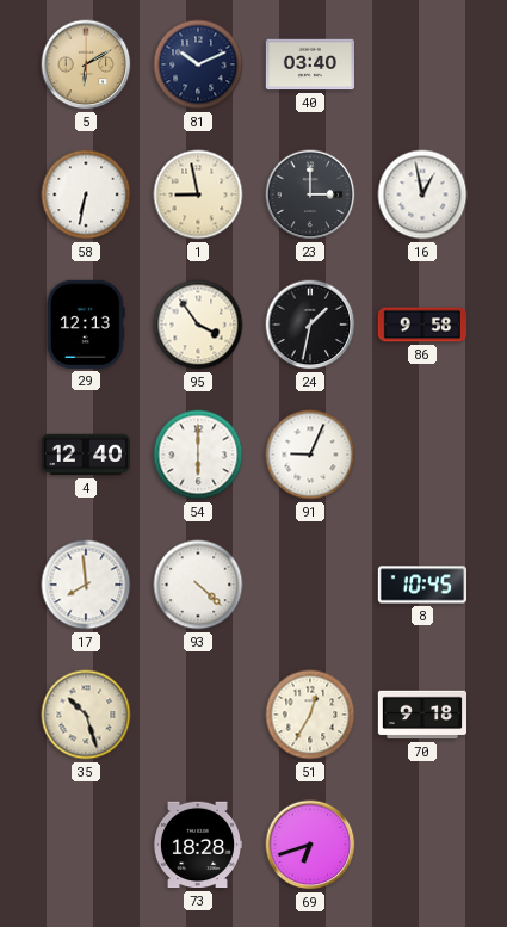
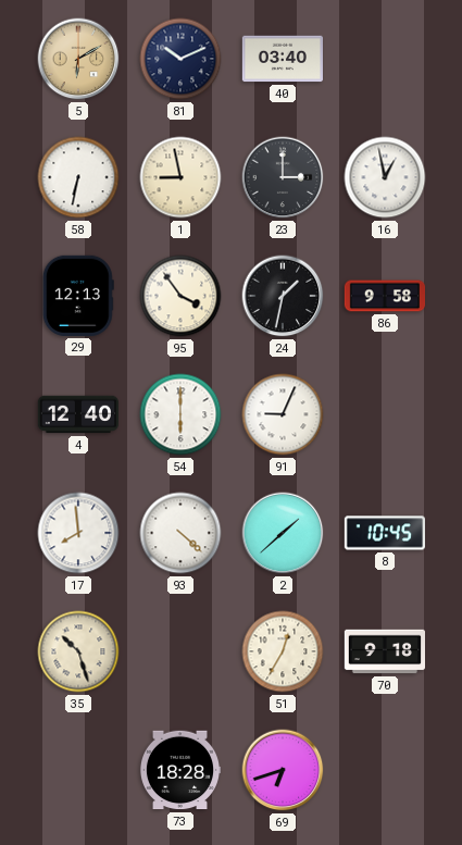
2: none -> 1:38
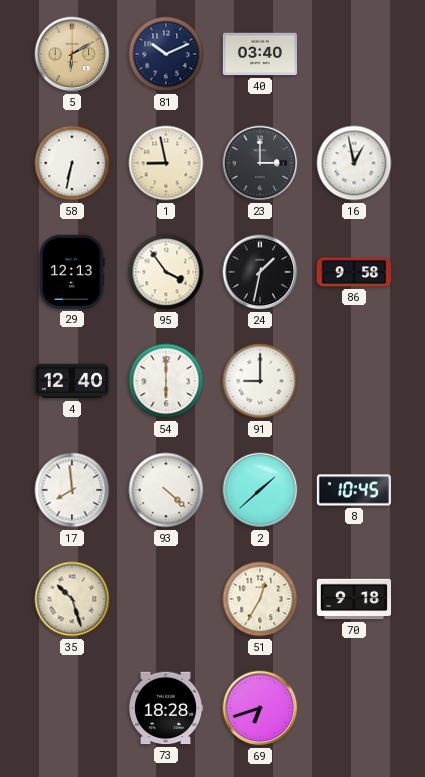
91: 9:04 -> 9:00
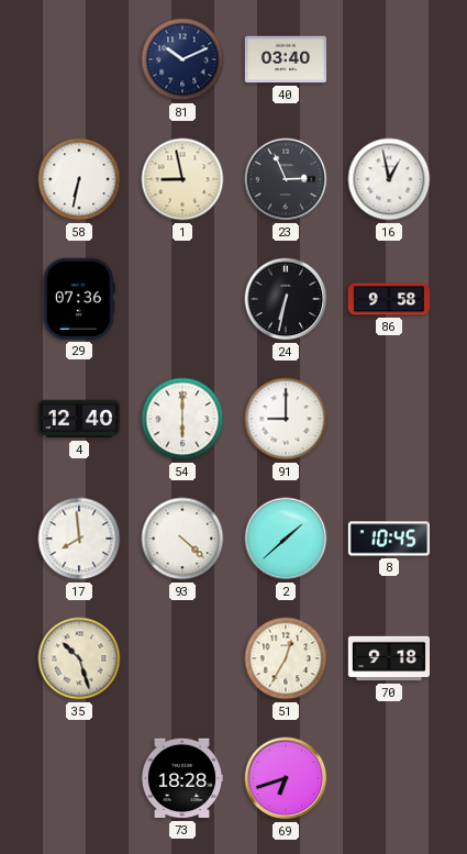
5: 6:10 -> none
23: 3:00 -> 2:56
29: 12:13 -> 07:36
95: 3:54 -> none
24: 1:32 -> 6:32
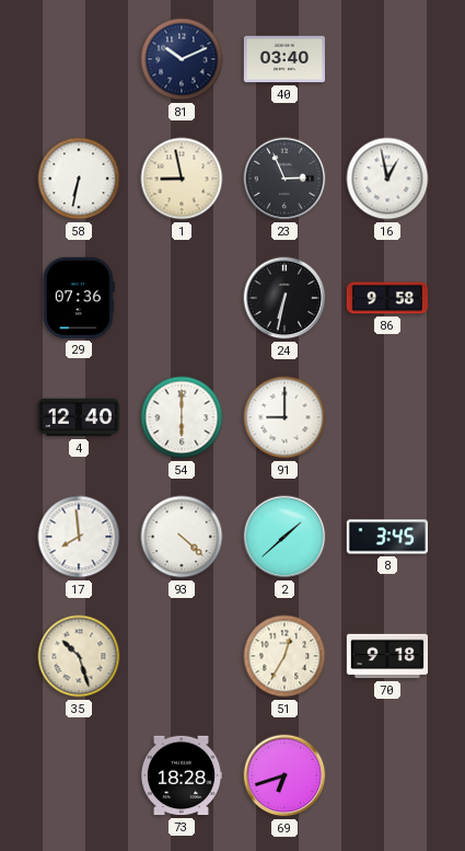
8: 10:45 -> 3:45
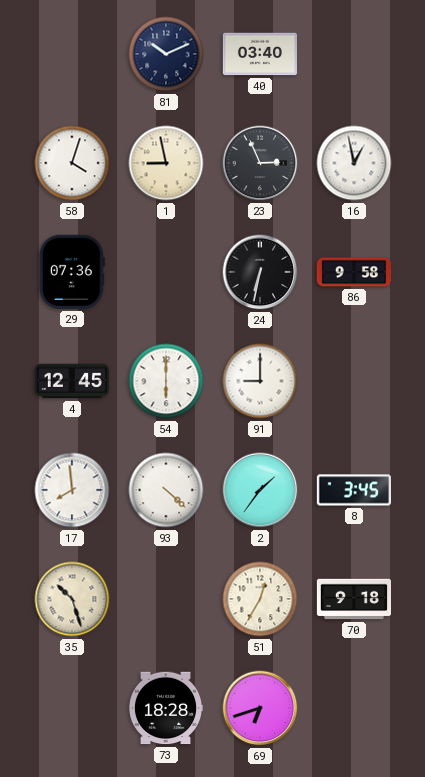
58: 6:32 -> 4:03
4: 12:40 -> 12:45
2: 1:38 -> 1:36
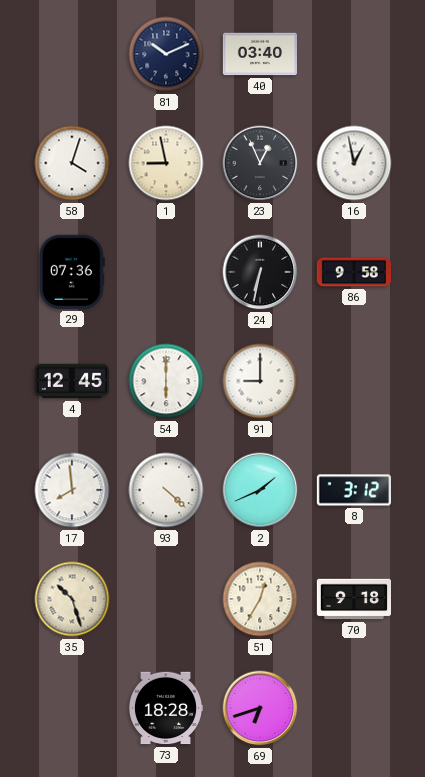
23: 2:56 -> 12:56
2: 1:36 -> 1:41
8: 3:45 -> 3:12
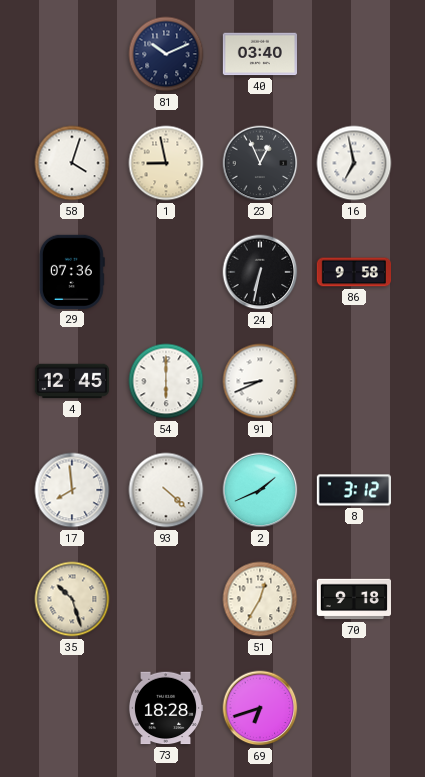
16: 12:58 -> 6:58
91: 9:00 -> 8:41
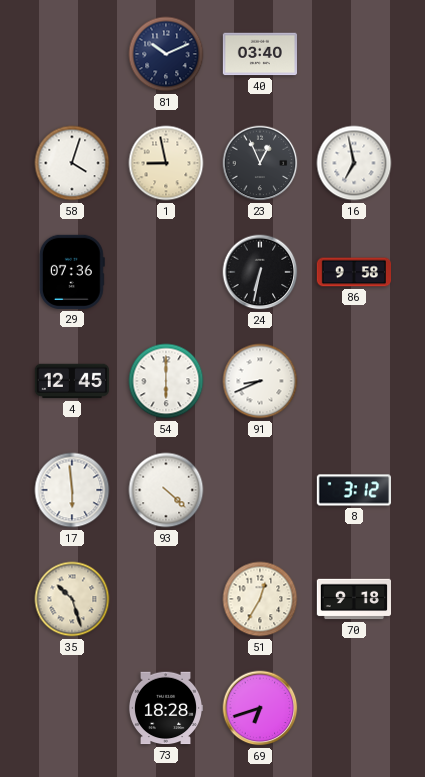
17: 7:59 -> 5:59
2: 1:41 -> none
